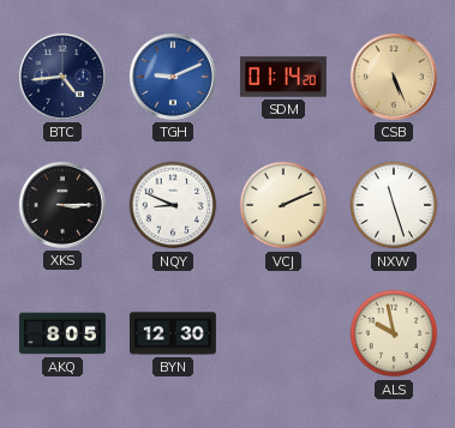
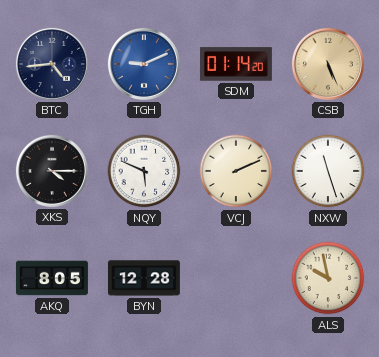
XKS: 3:15 -> 4:15
NQY: 8:49 -> 5:49
BYN: 12:30 -> 12:28
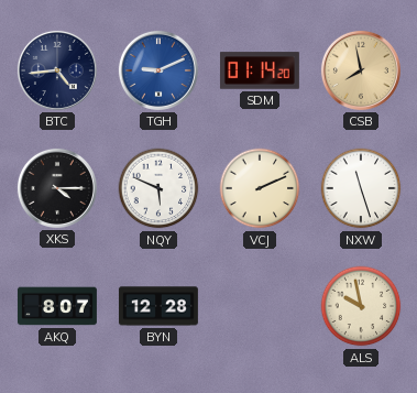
CSB: 5:26 -> 7:58
AKQ: 8:05 -> 8:07
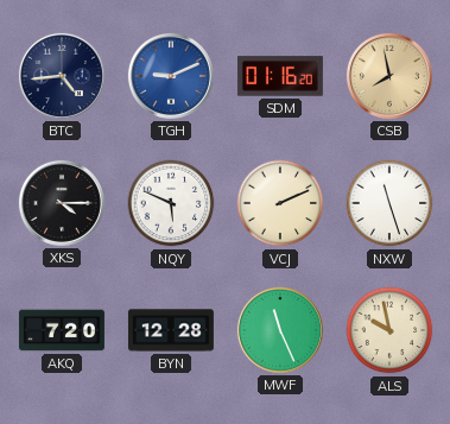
SDM: 01:14 -> 01:16
AKQ: 8:07 -> 7:20
MWF: none -> 11:26
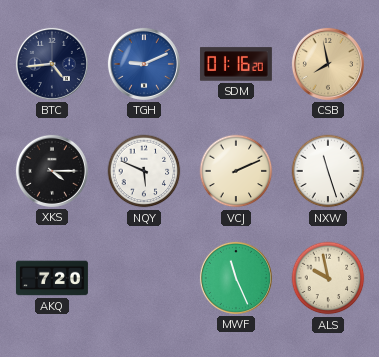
BYN: 12:28 -> none
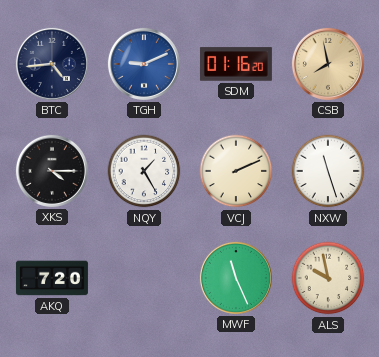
NQY: 5:49 -> 1:25
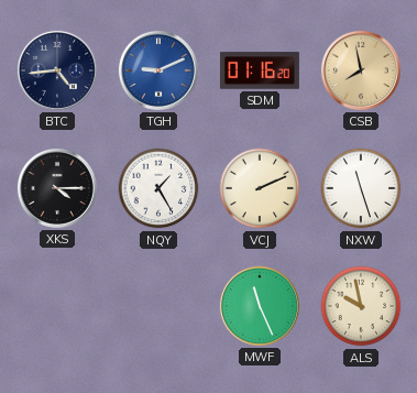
AKQ: 7:20 -> none
